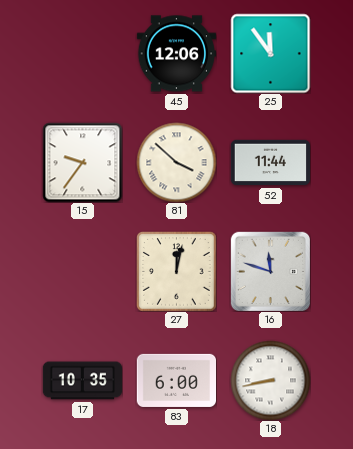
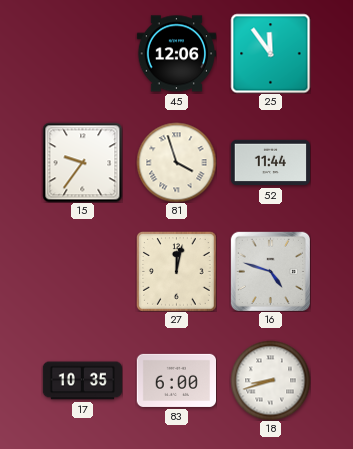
81: 3:52 -> 3:57
16: 11:48 -> 4:48
18: 8:43 -> 8:42
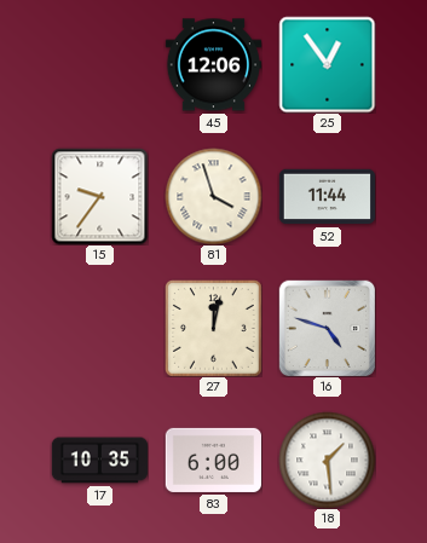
25: 11:54 -> 12:54
18: 8:42 -> 1:29
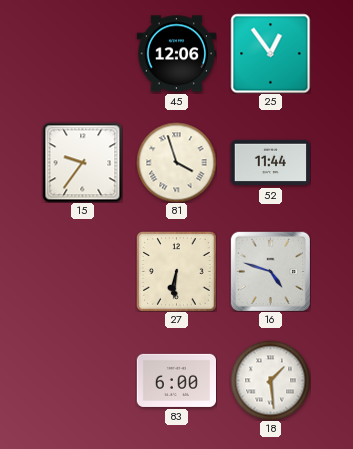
27: 12:02 -> 6:31
17: 10:35 -> none
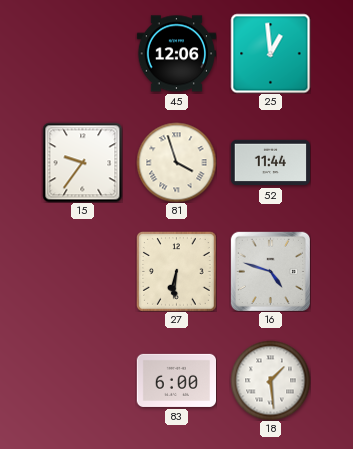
25: 12:54 -> 12:59
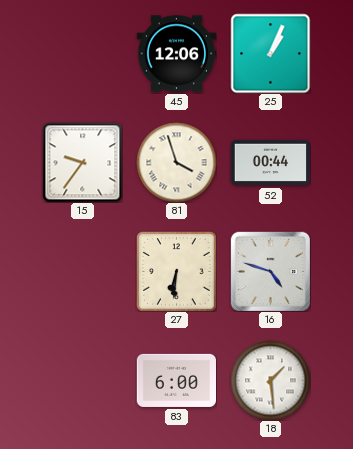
25: 12:59 -> 1:04
52: 11:44 -> 00:44
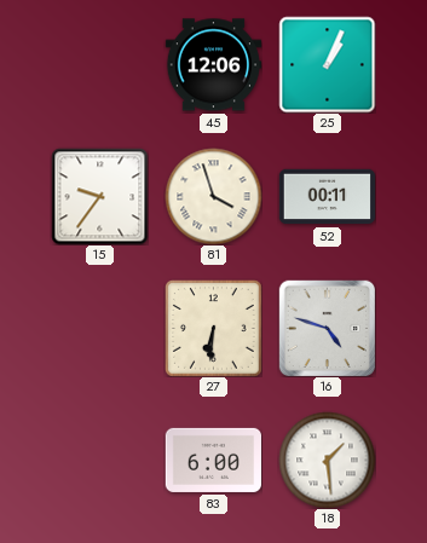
52: 00:44 -> 00:11
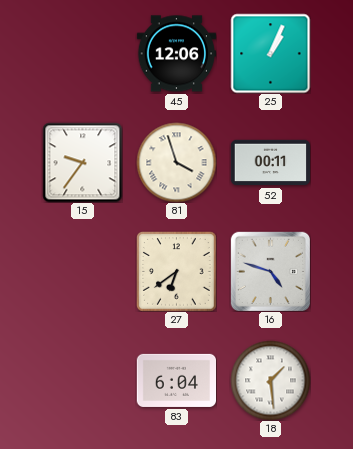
27: 6:31 -> 6:39
83: 6:00 -> 6:04
